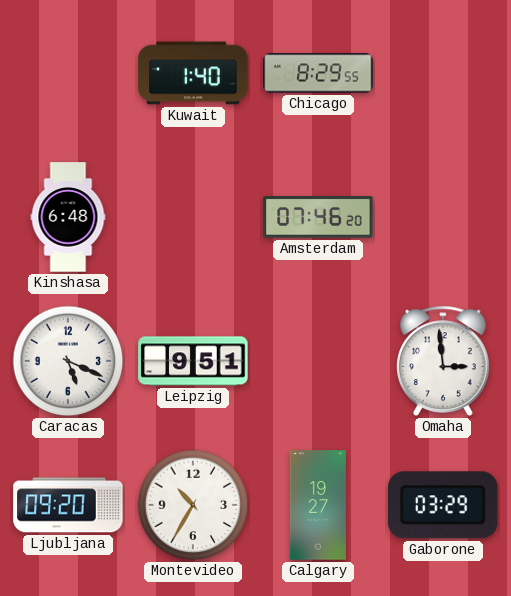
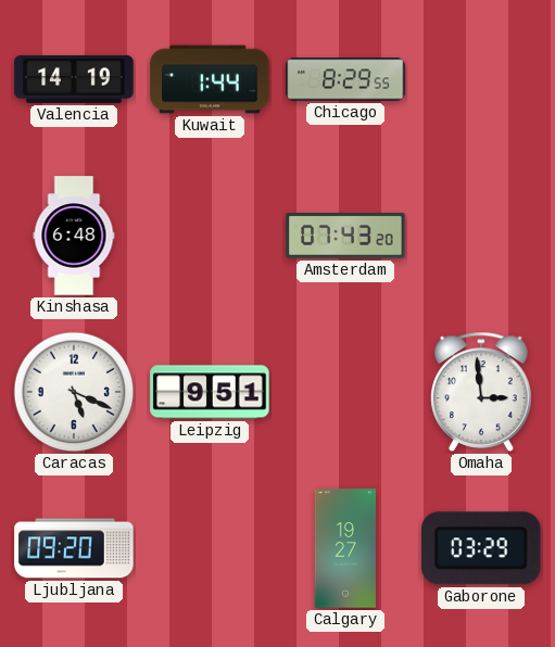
Valencia: none -> 14:19
Kuwait: 1:40 -> 1:44
Amsterdam: 07:46 -> 07:43
Montevideo: 10:35 -> none
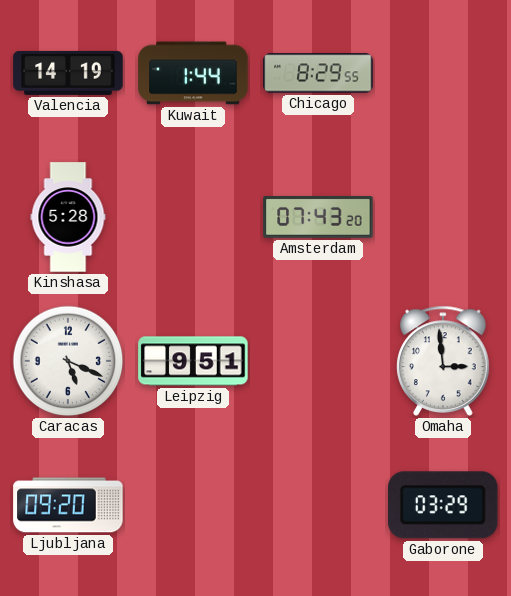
Kinshasa: 6:48 -> 5:28
Calgary: 19:27 -> none
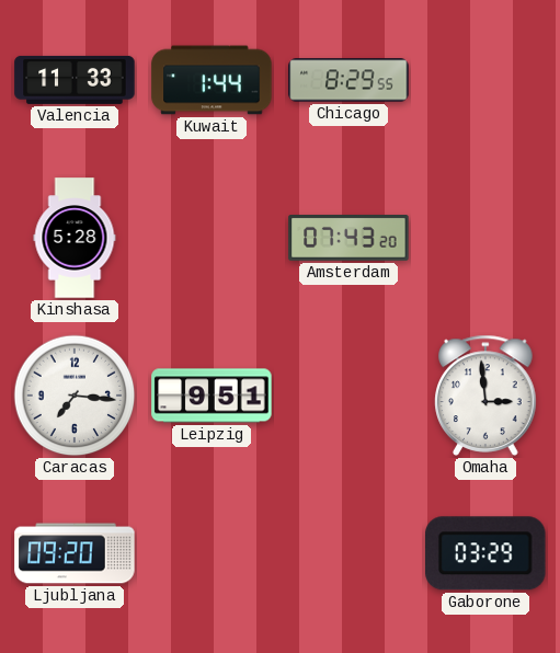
Valencia: 14:19 -> 11:33
Caracas: 5:19 -> 7:16
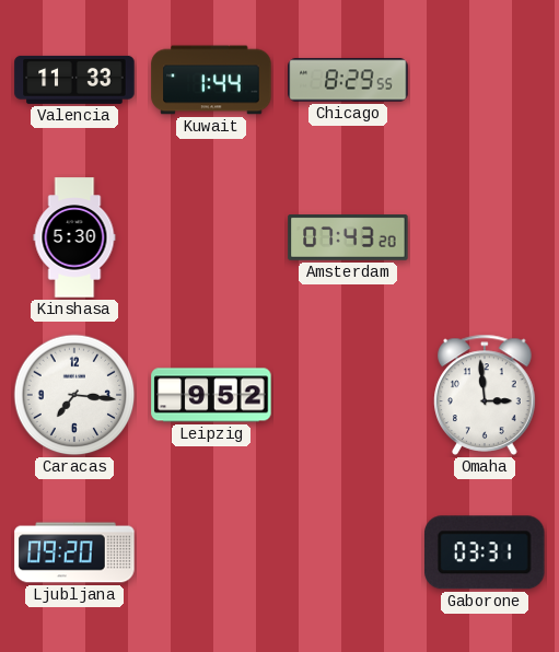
Kinshasa: 5:28 -> 5:30
Leipzig: 9:51 -> 9:52
Gaborone: 03:29 -> 03:31
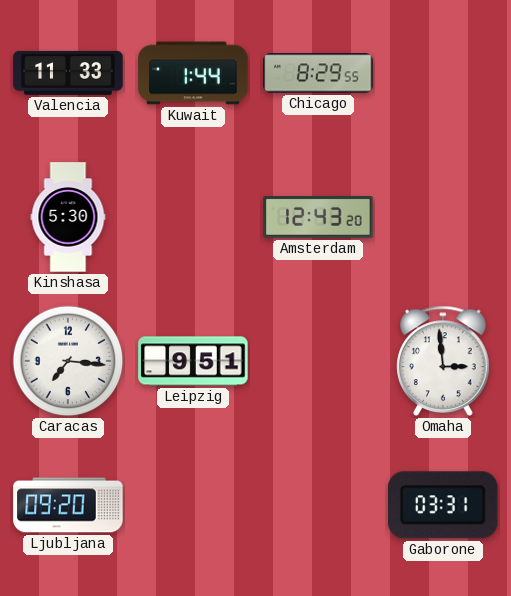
Amsterdam: 07:43 -> 12:43
Leipzig: 9:52 -> 9:51
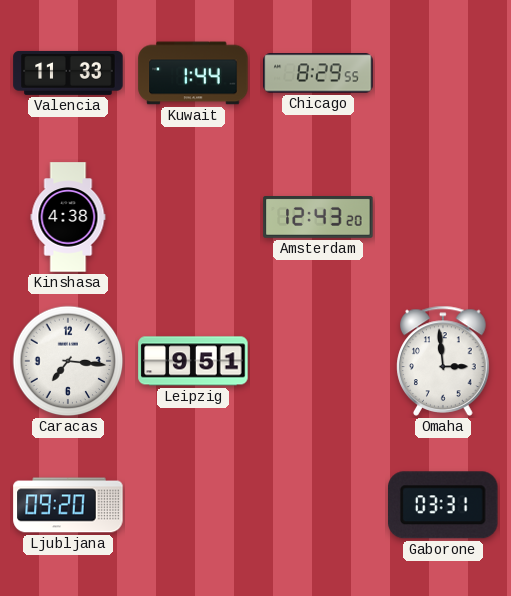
Kinshasa: 5:30 -> 4:38
